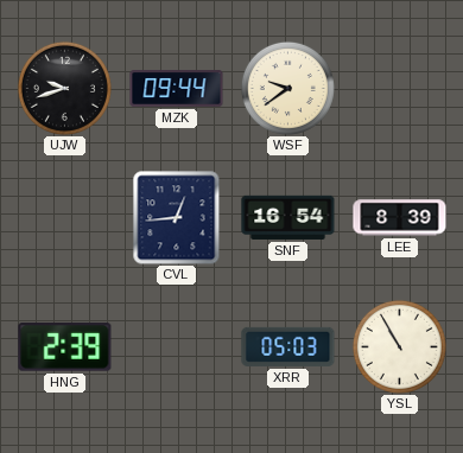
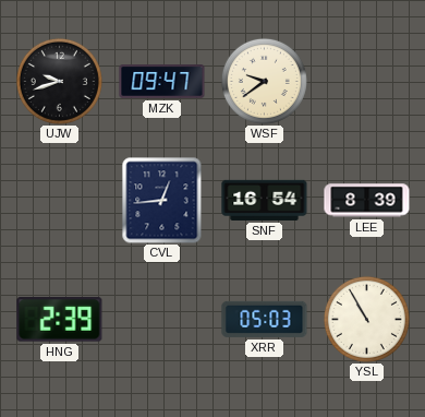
MZK: 09:44 -> 09:47
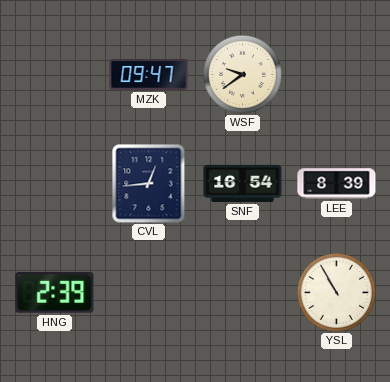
UJW: 9:42 -> none
XRR: 05:03 -> none
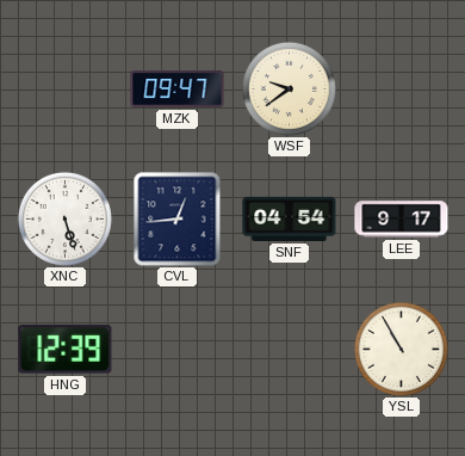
XNC: none -> 5:27
SNF: 16:54 -> 04:54
LEE: 8:39 -> 9:17
HNG: 2:39 -> 12:39
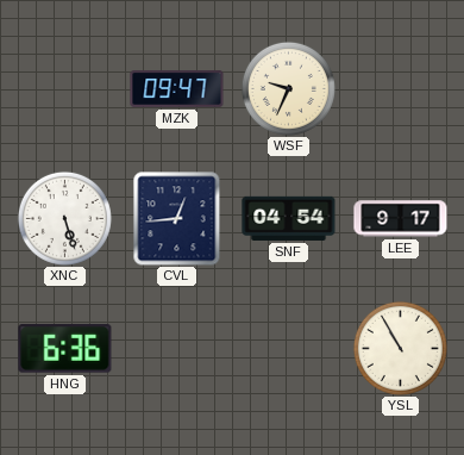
WSF: 9:39 -> 9:34
HNG: 12:39 -> 6:36
